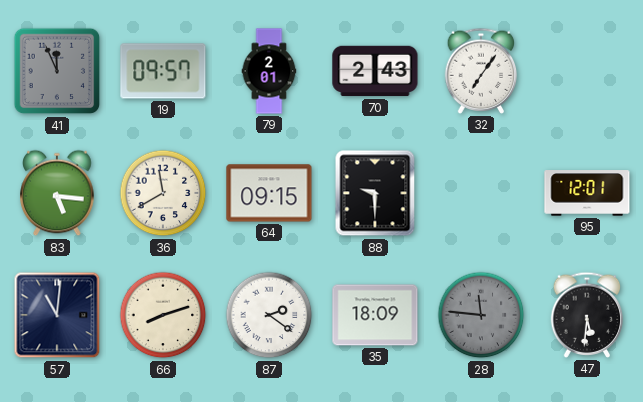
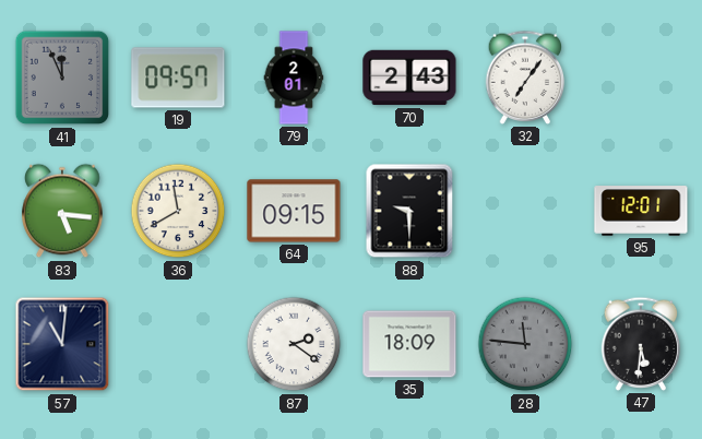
66: 8:12 -> none
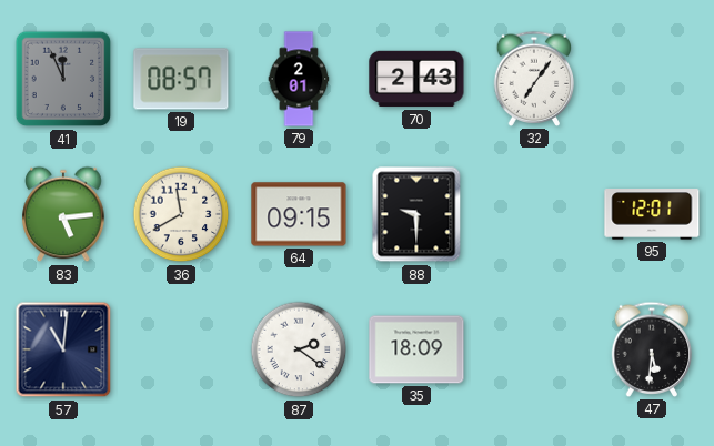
19: 09:57 -> 08:57
83: 5:16 -> 5:14
28: 11:46 -> none
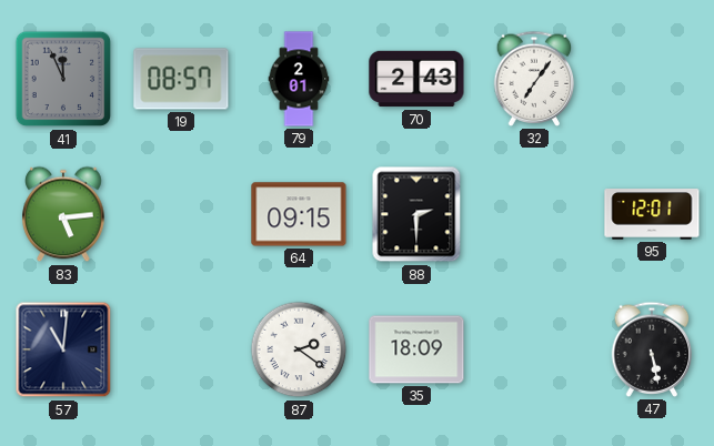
36: 11:40 -> none
88: 9:30 -> 2:30
47: 5:31 -> 5:28
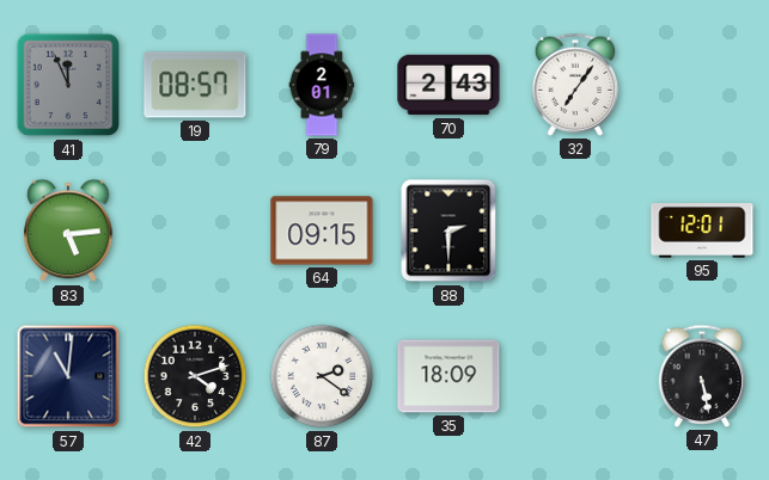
42: none -> 4:12
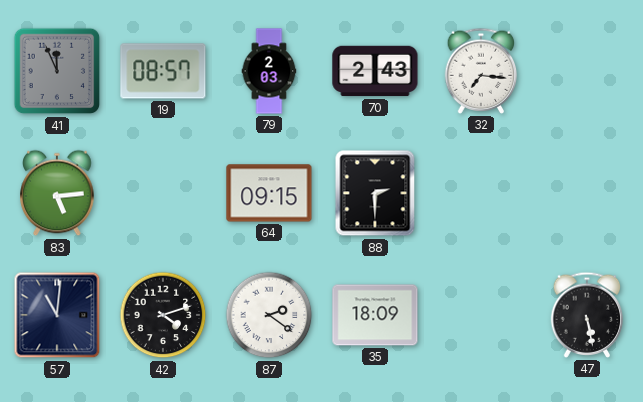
79: 2:01 -> 2:03
32: 7:06 -> 7:16
95: 12:01 -> none
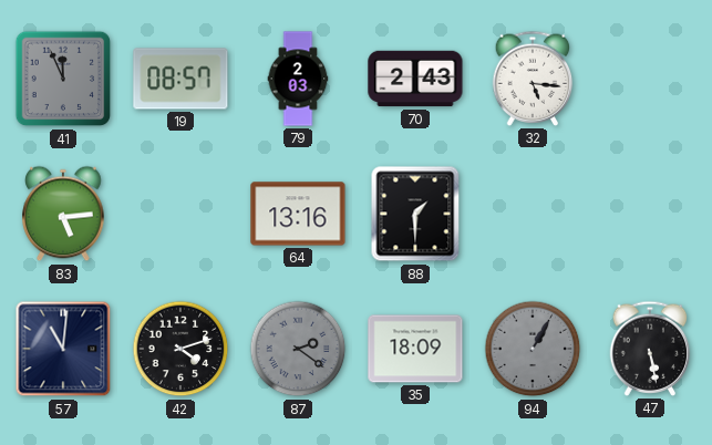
32: 7:16 -> 5:16
64: 09:15 -> 13:16
88: 2:30 -> 1:30
87 dial: white -> grey
94: none -> 1:05
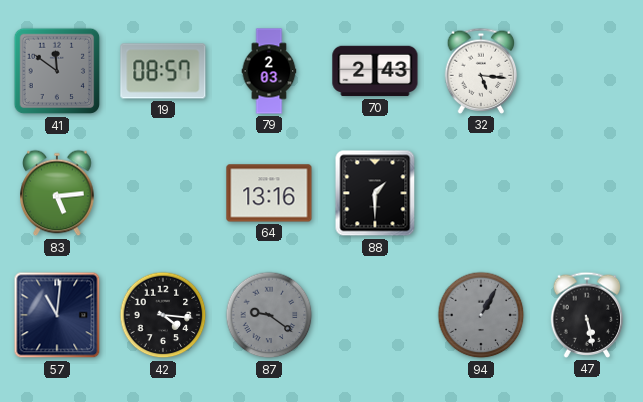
41: 11:56 -> 11:51
42: 4:12 -> 4:16
87: 2:21 -> 9:21
35: 18:09 -> none
